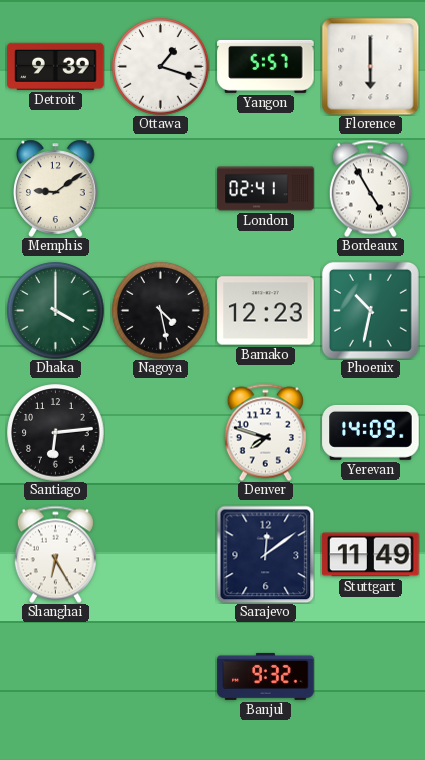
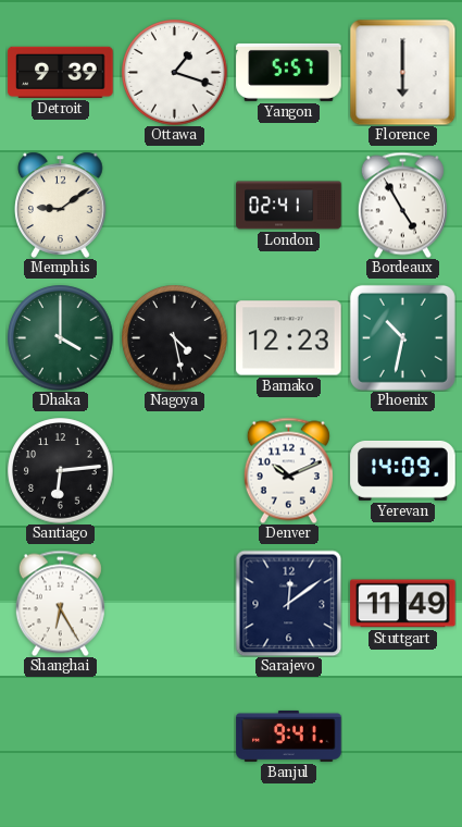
Denver: 7:48 -> 10:11
Banjul: 9:32 -> 9:41
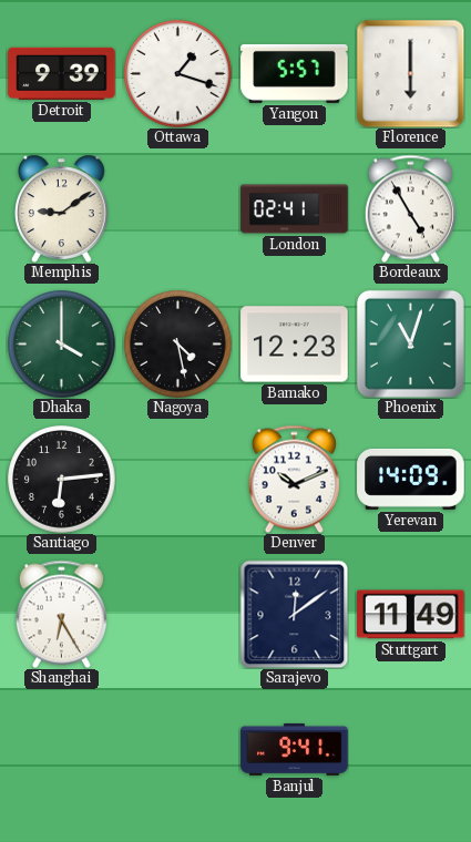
Phoenix: 10:32 -> 11:03
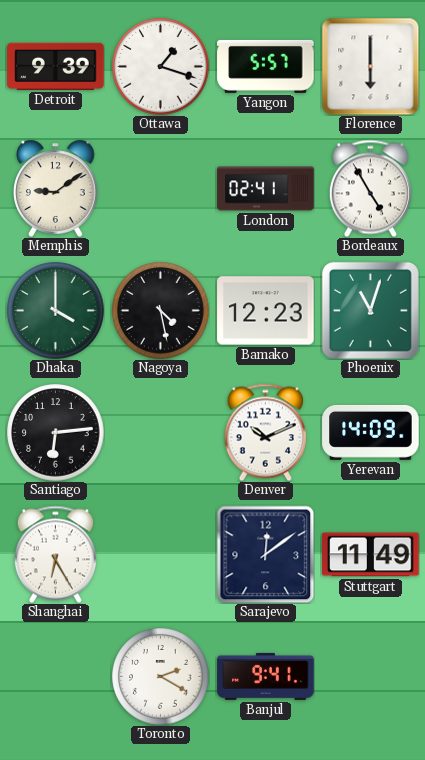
Toronto: none -> 2:20
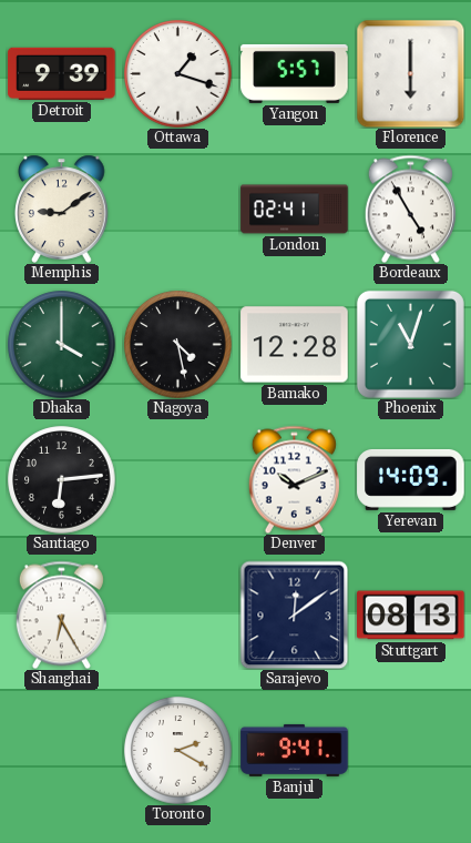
Bamako: 12:23 -> 12:28
Stuttgart: 11:49 -> 08:13
